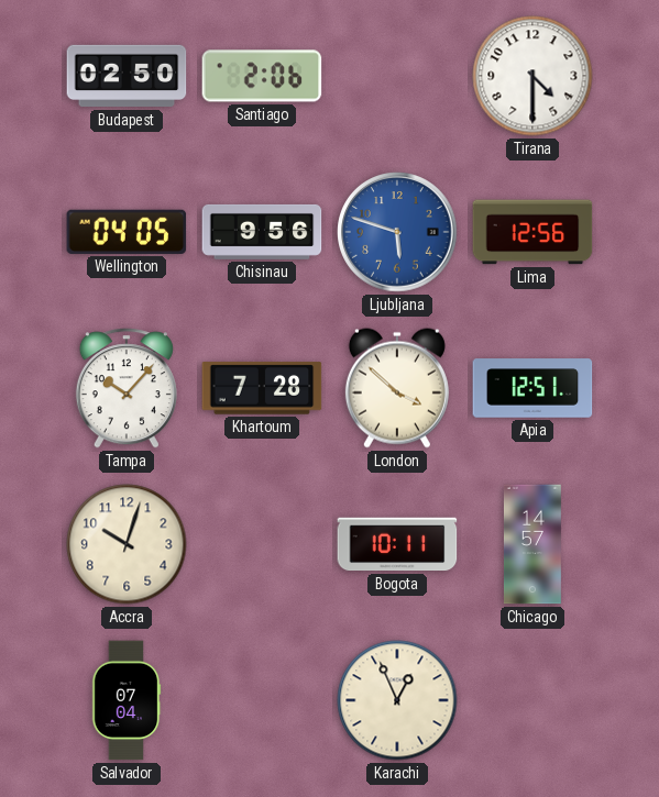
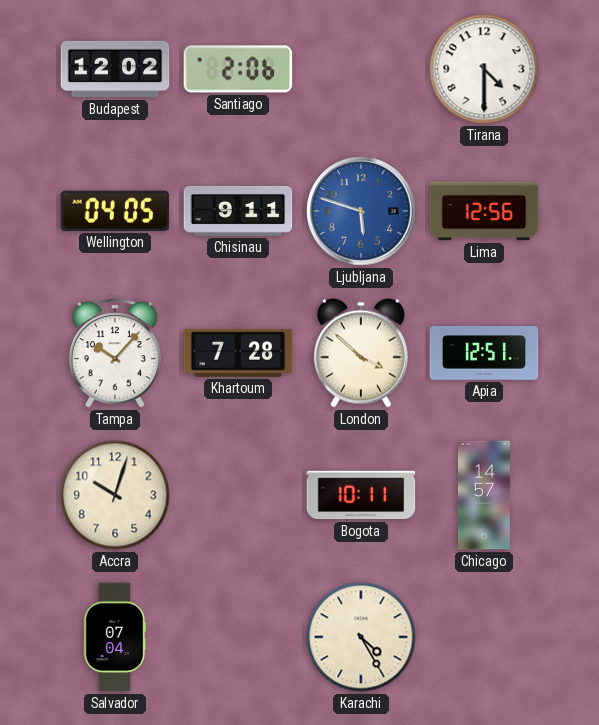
Budapest: 02:50 -> 12:02
Chisinau: 9:56 -> 9:11
Karachi: 12:56 -> 4:25
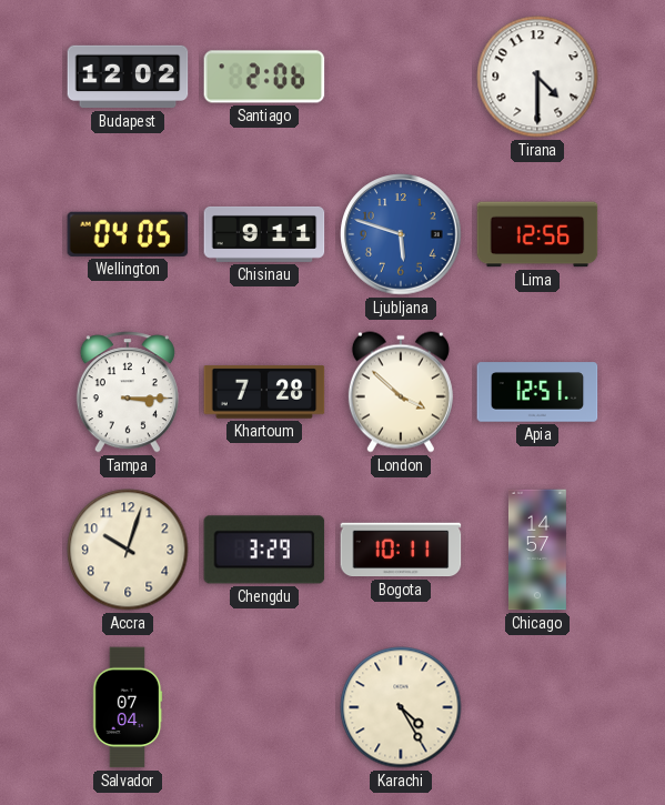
Tampa: 10:07 -> 3:15
Chengdu: none -> 3:29
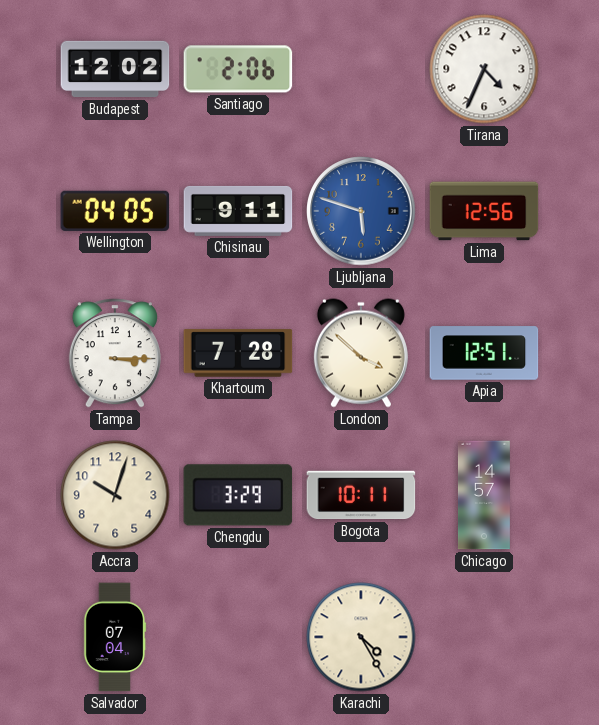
Tirana: 4:30 -> 4:34
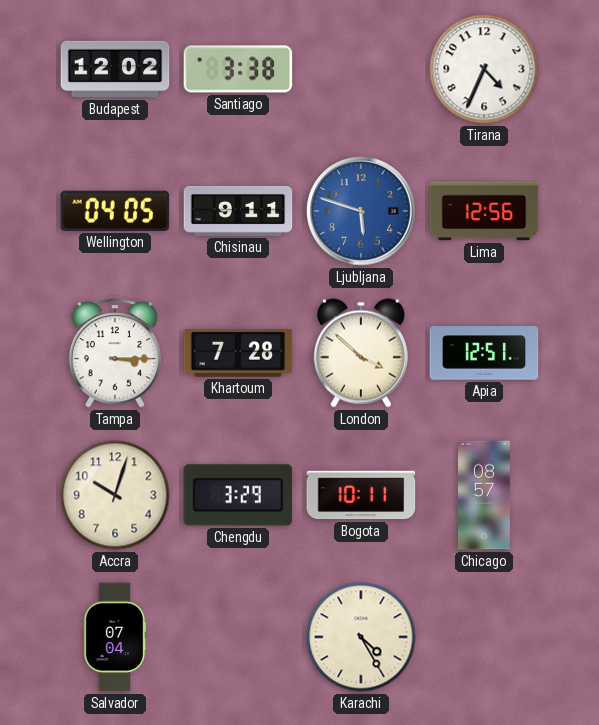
Santiago: 2:06 -> 3:38
Chicago: 14:57 -> 08:57
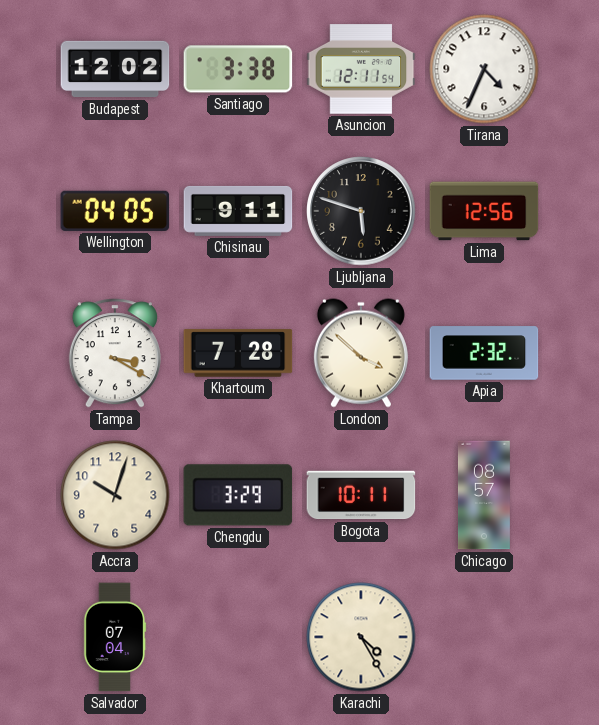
Asuncion: none -> 12:11
Ljubljana dial: blue -> black
Tampa: 3:15 -> 3:20
Apia: 12:51 -> 2:32
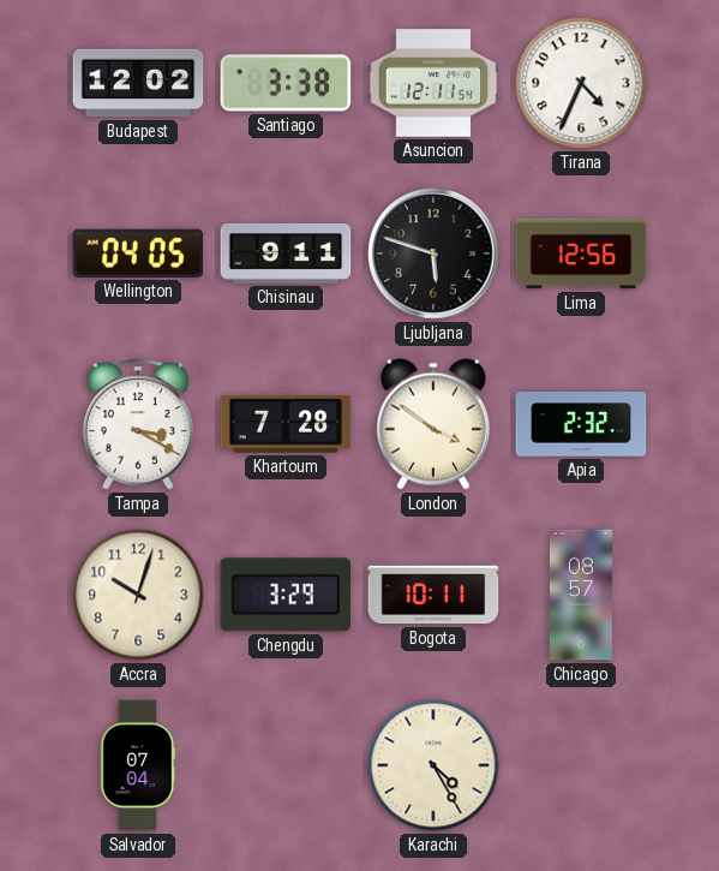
London: 3:52 -> 3:51
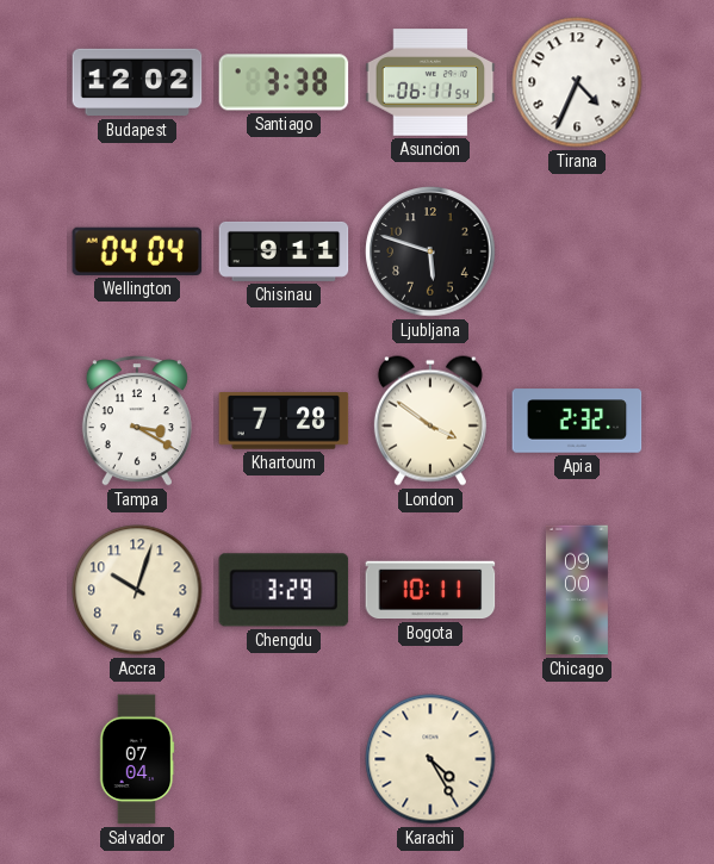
Asuncion: 12:11 -> 06:11
Wellington: 04:05 -> 04:04
Lima: 12:56 -> none
Chicago: 08:57 -> 09:00
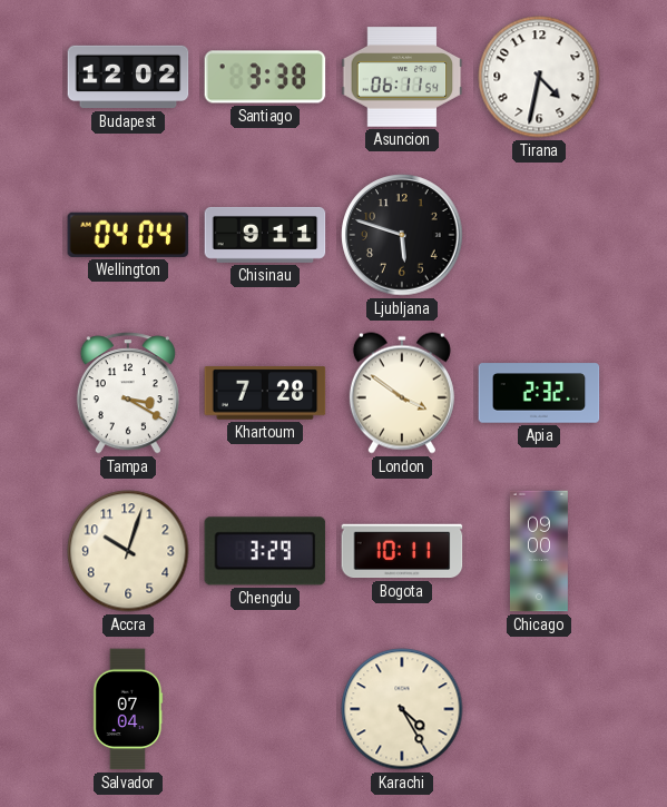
Tirana: 4:34 -> 4:32
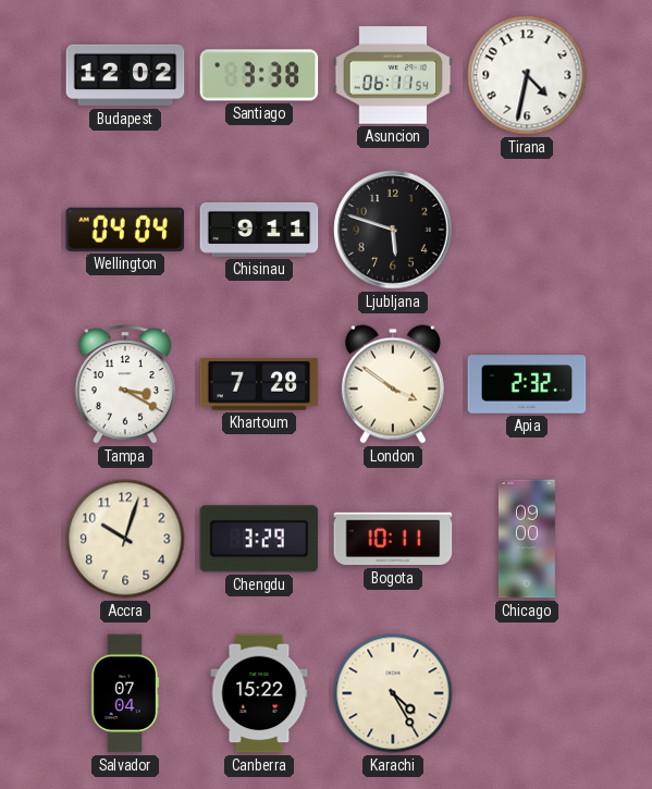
Canberra: none -> 15:22
